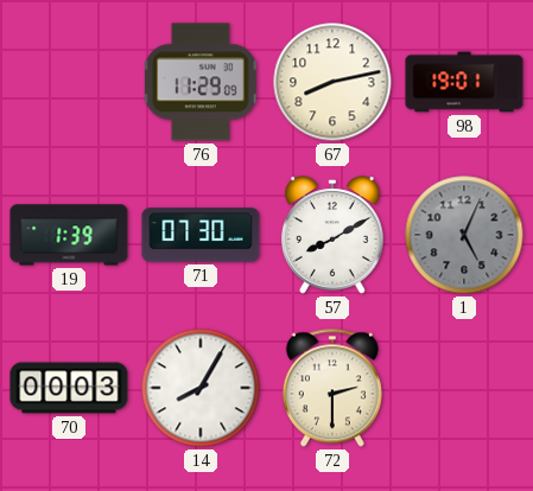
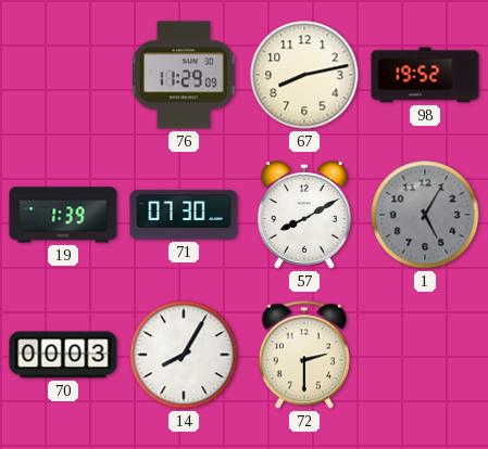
98: 19:01 -> 19:52
1: 5:04 -> 5:05
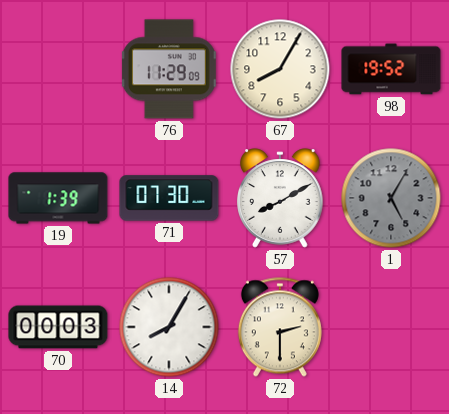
67: 8:13 -> 8:05
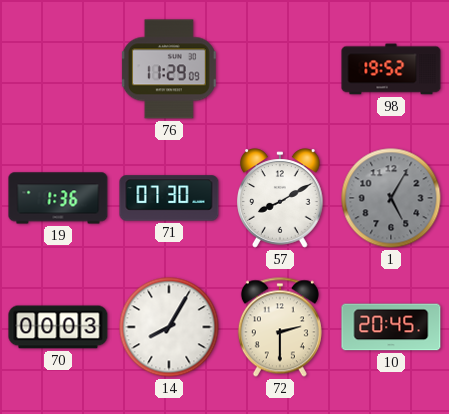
67: 8:05 -> none
19: 1:39 -> 1:36
10: none -> 20:45
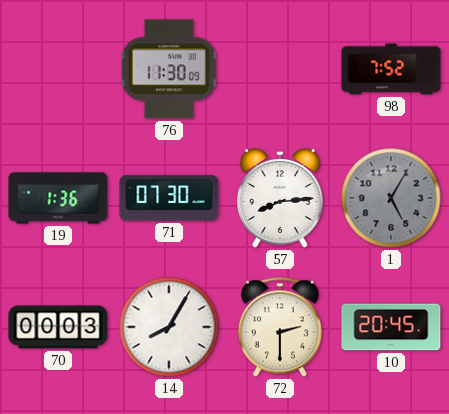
76: 11:29 -> 11:30
98: 19:52 -> 7:52
57: 8:10 -> 8:14
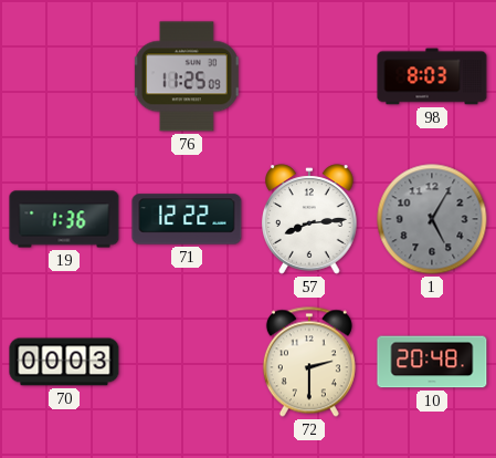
76: 11:30 -> 11:25
98: 7:52 -> 8:03
71: 07:30 -> 12:22
14: 8:05 -> none
10: 20:45 -> 20:48
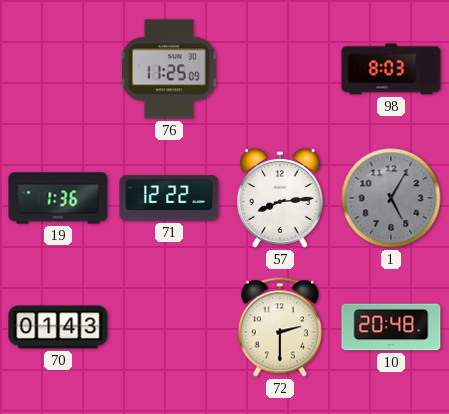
70: 00:03 -> 01:43
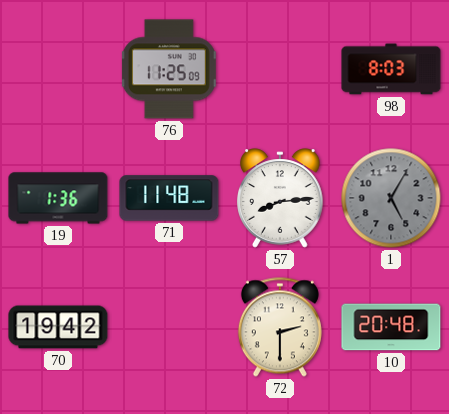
71: 12:22 -> 11:48
70: 01:43 -> 19:42
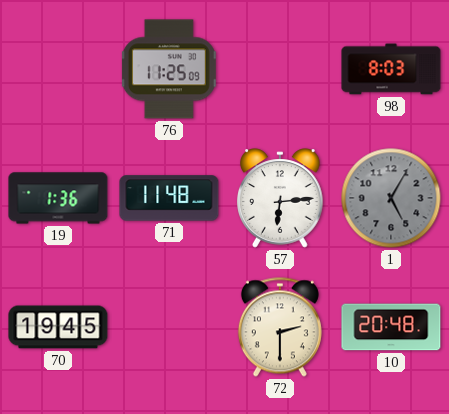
57: 8:14 -> 6:14
70: 19:42 -> 19:45
